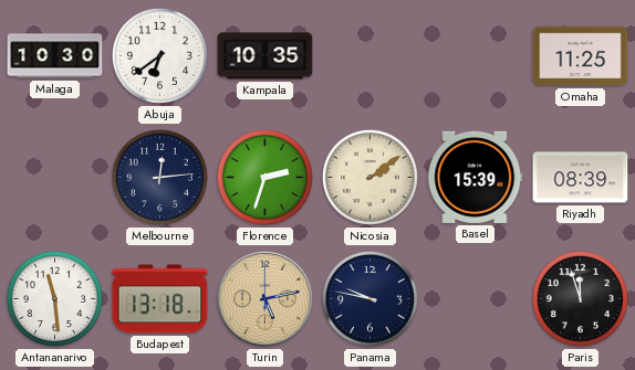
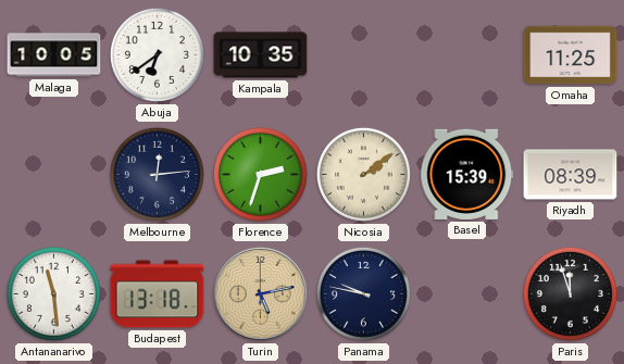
Malaga: 10:30 -> 10:05
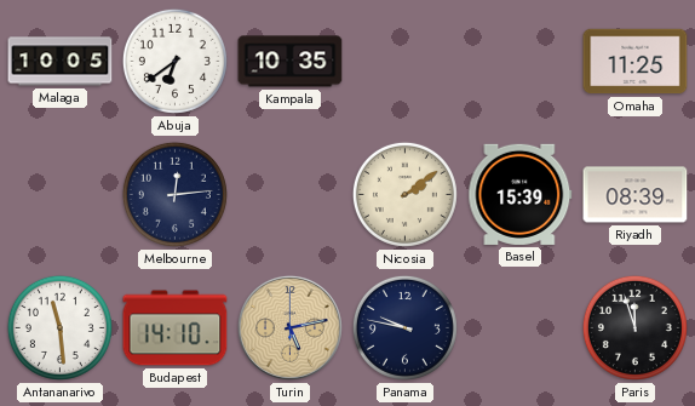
Florence: 2:33 -> none
Budapest: 13:18 -> 14:10
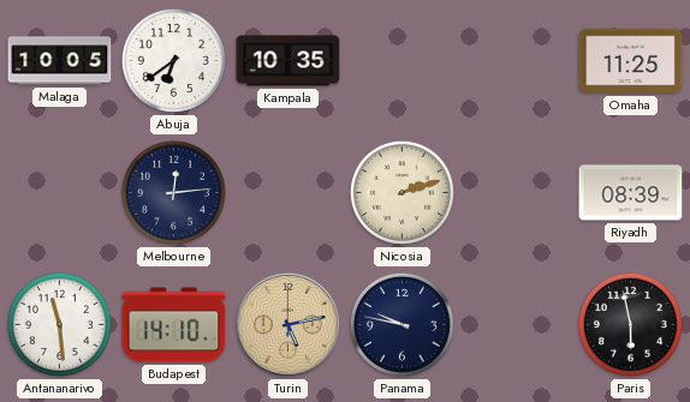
Nicosia: 2:09 -> 2:12
Basel: 15:39 -> none
Paris: 11:57 -> 5:58
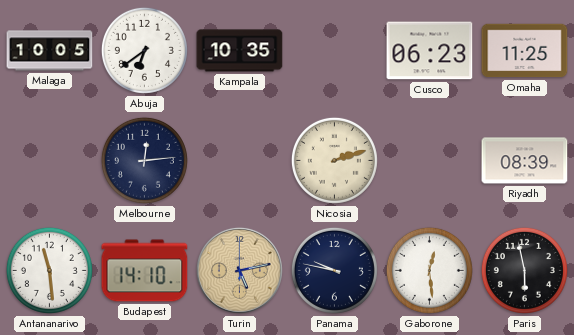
Cusco: none -> 06:23
Gaborone: none -> 12:29
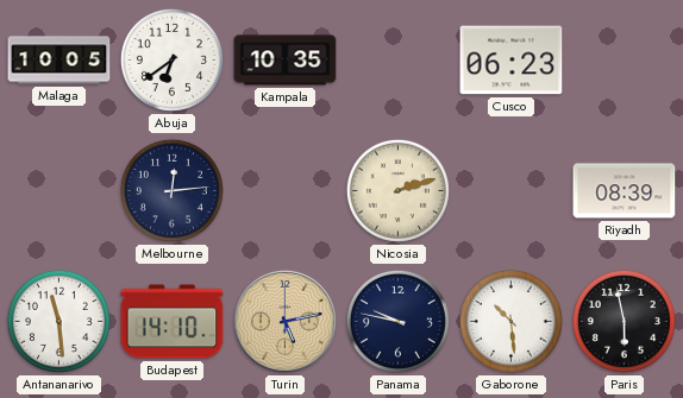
Omaha: 11:25 -> none
Gaborone: 12:29 -> 10:29
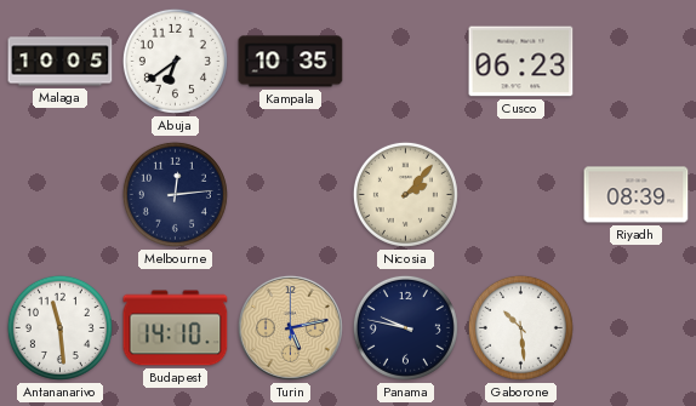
Nicosia: 2:12 -> 2:07
Paris: 5:58 -> none
